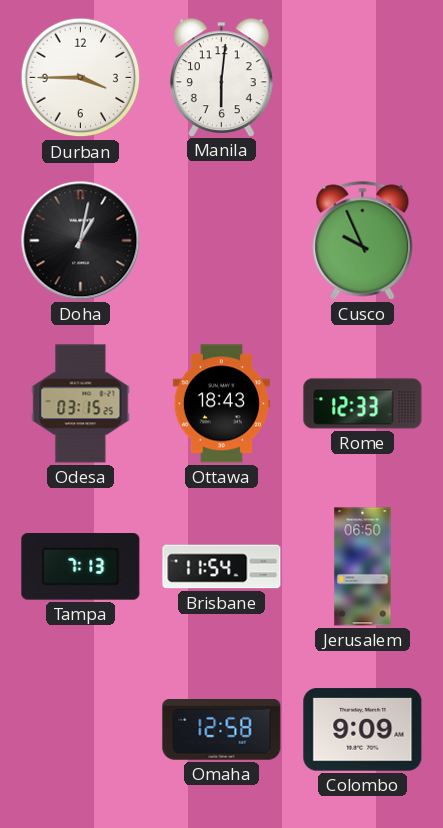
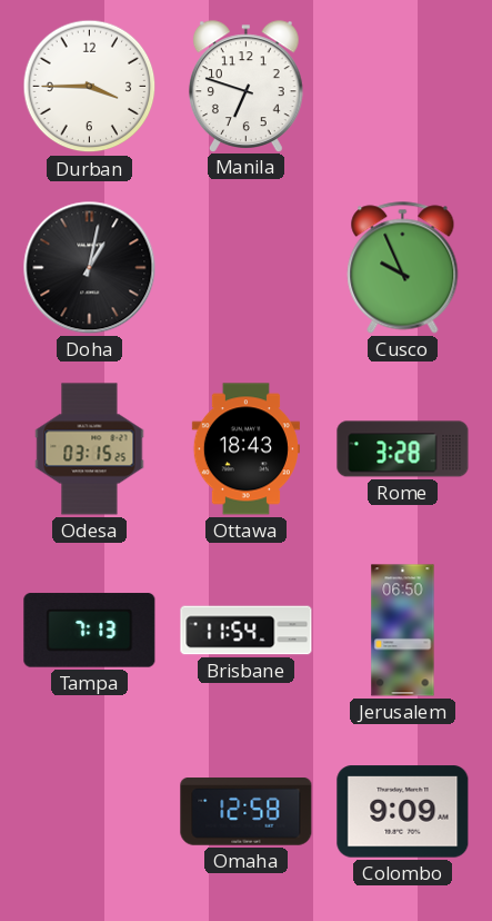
Manila: 6:01 -> 6:48
Rome: 12:33 -> 3:28
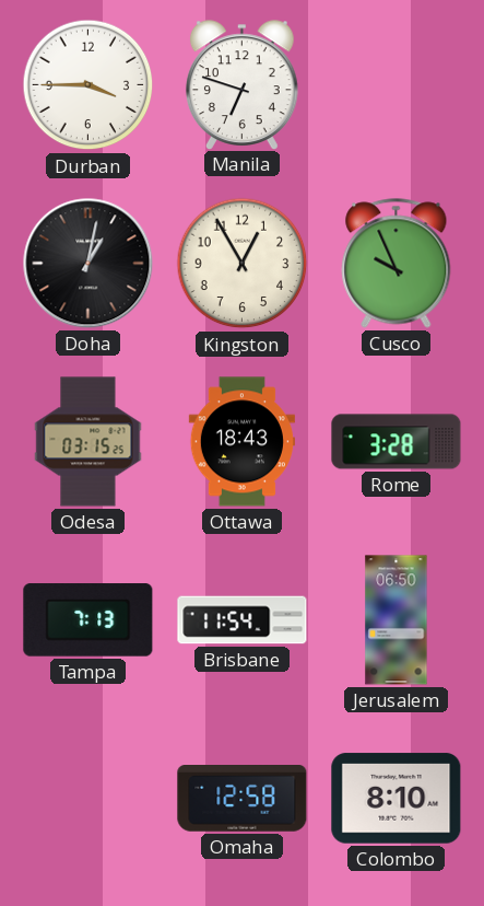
Kingston: none -> 12:55
Colombo: 9:09 -> 8:10
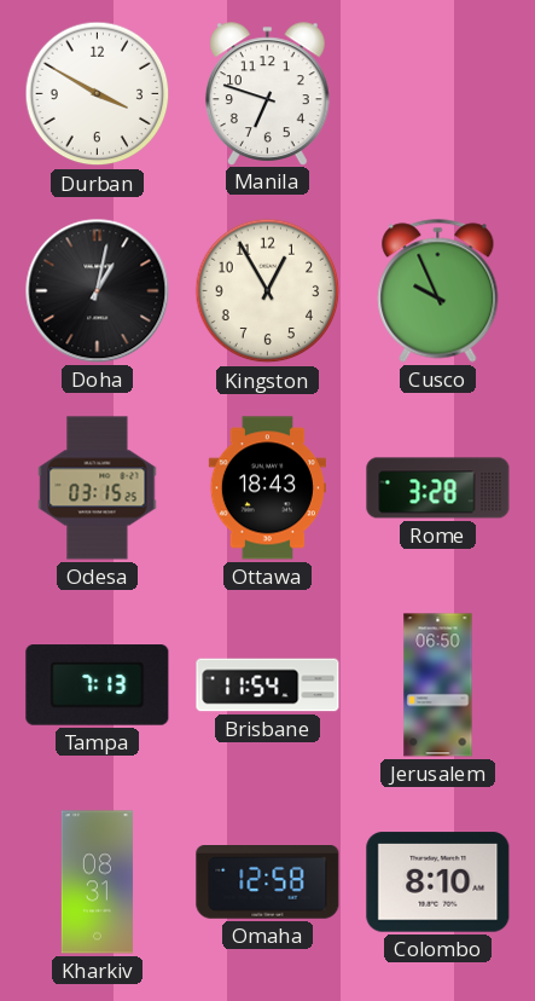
Durban: 3:45 -> 3:50
Kharkiv: none -> 08:31
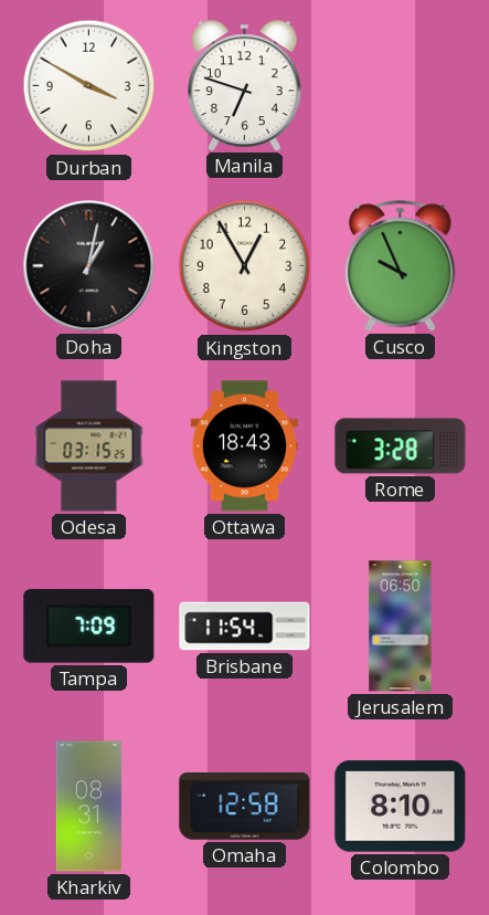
Tampa: 7:13 -> 7:09
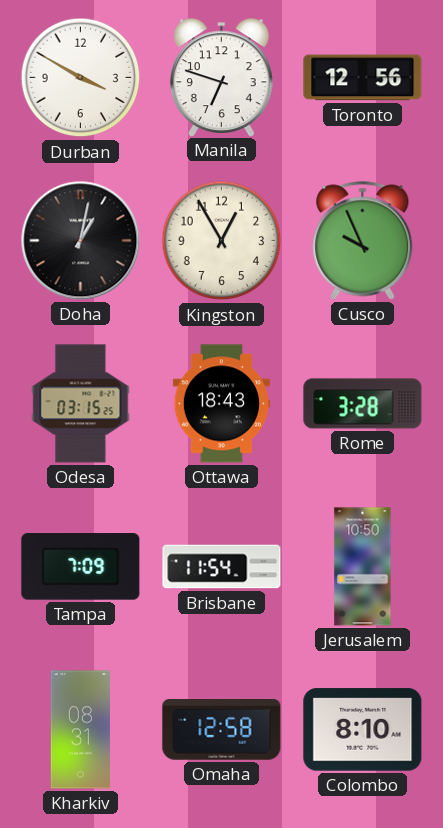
Toronto: none -> 12:56
Jerusalem: 06:50 -> 10:50
